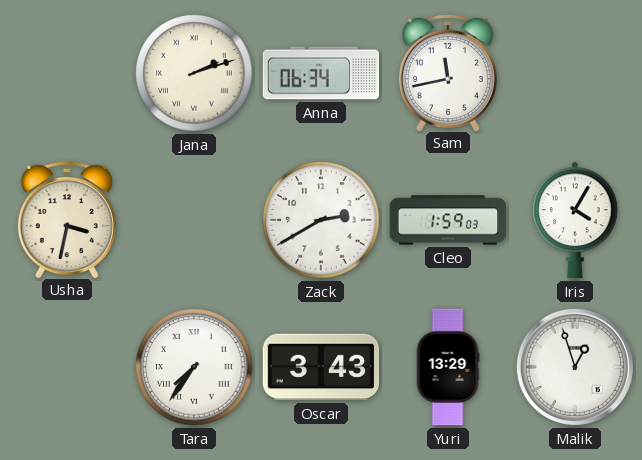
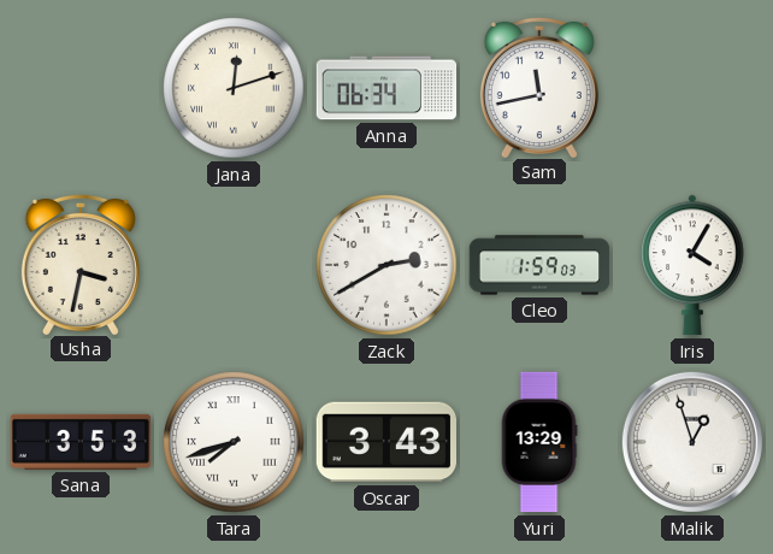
Jana: 2:12 -> 12:12
Sana: none -> 3:53
Tara: 7:36 -> 7:42
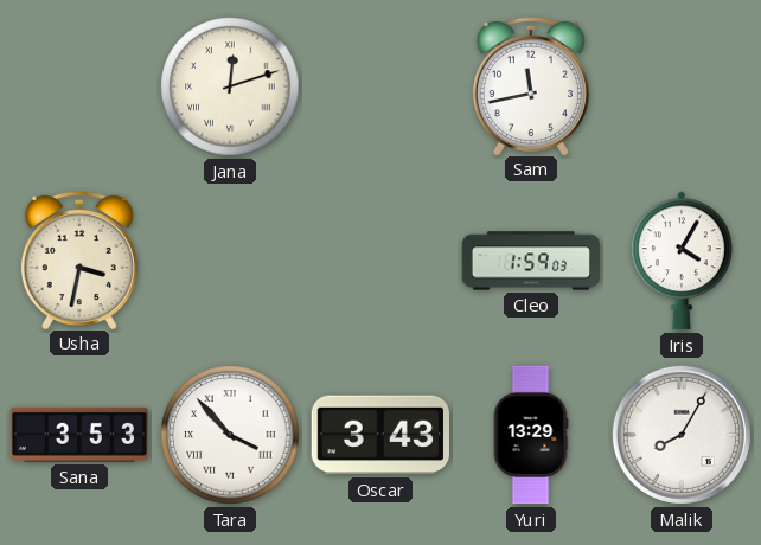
Anna: 06:34 -> none
Zack: 2:40 -> none
Tara: 7:42 -> 3:53
Malik: 12:57 -> 8:05
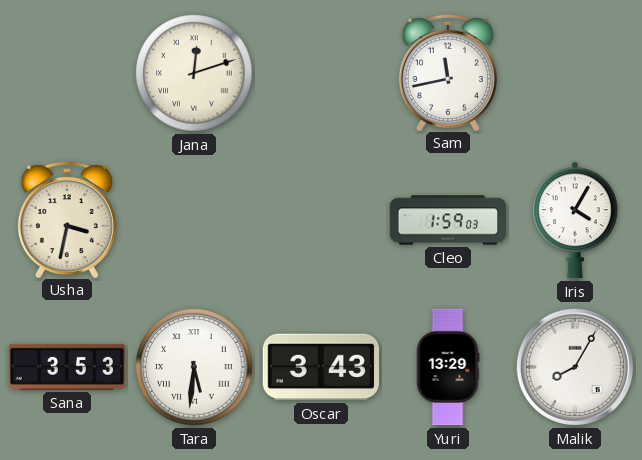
Tara: 3:53 -> 5:31
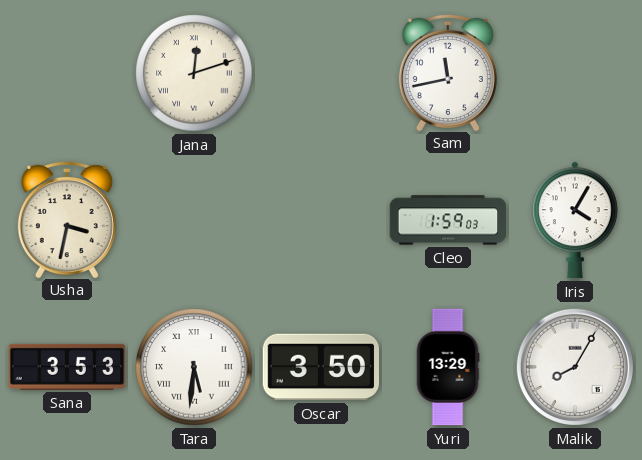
Oscar: 3:43 -> 3:50
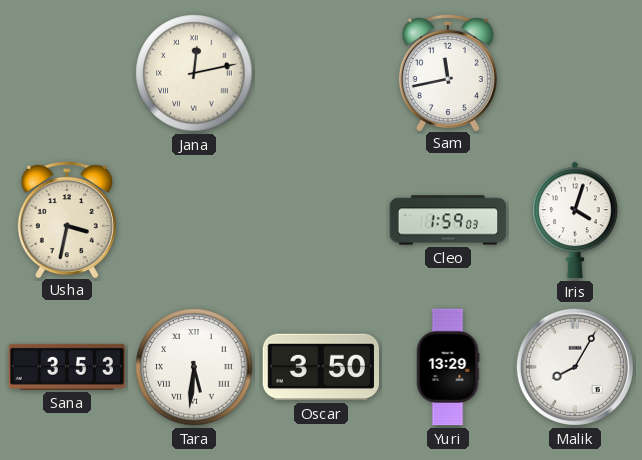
Jana: 12:12 -> 12:13
Iris: 4:05 -> 4:03
